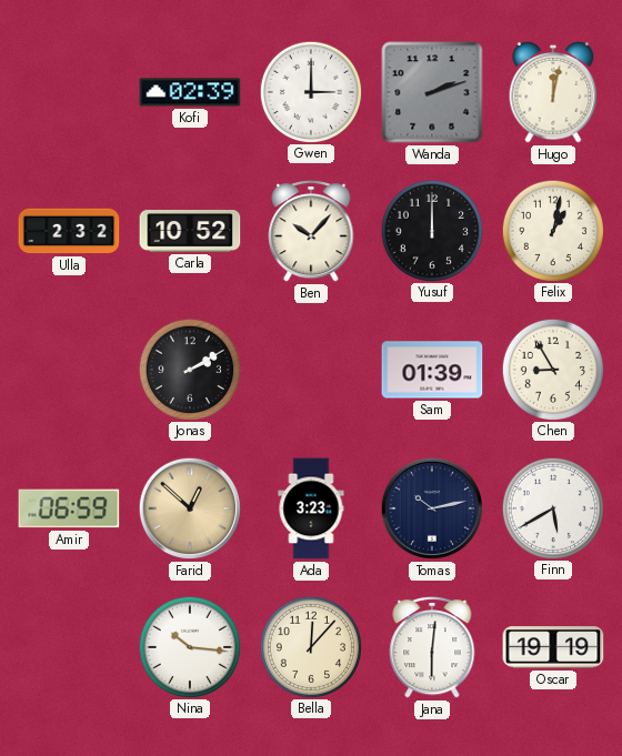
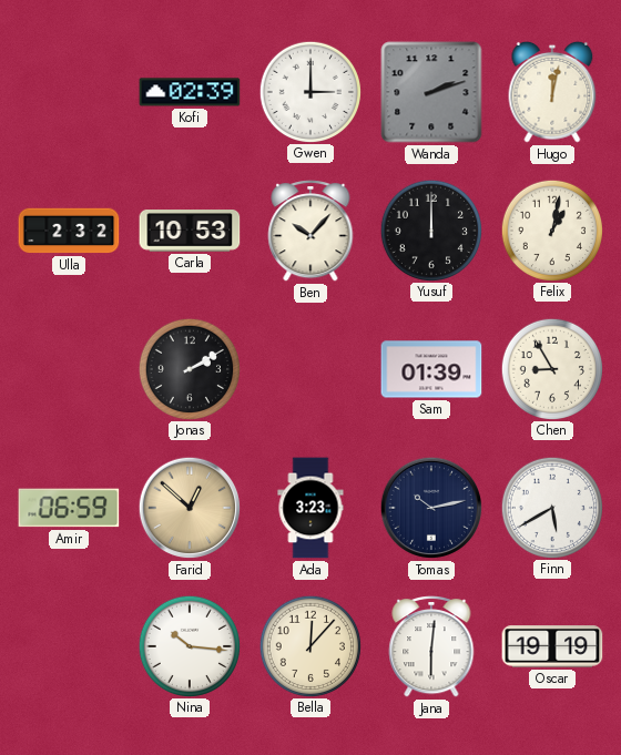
Carla: 10:52 -> 10:53
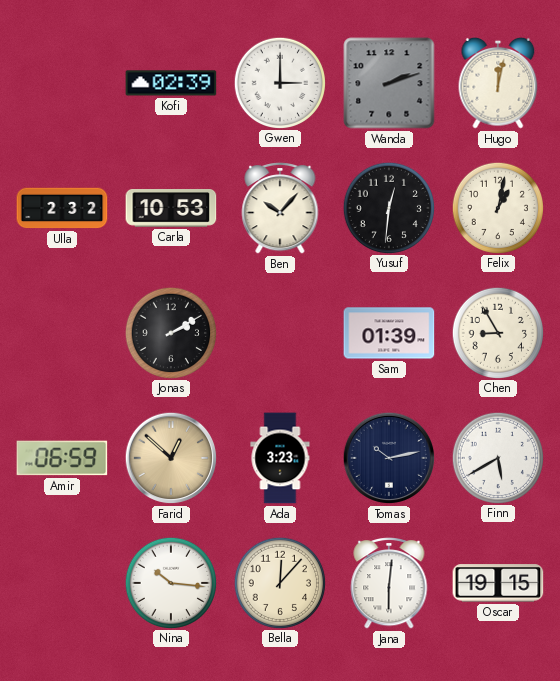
Yusuf: 12:00 -> 12:31
Oscar: 19:19 -> 19:15
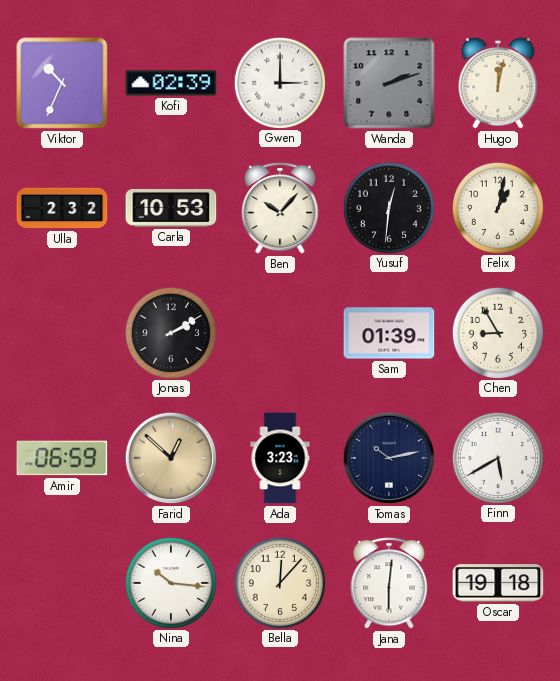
Viktor: none -> 10:34
Oscar: 19:15 -> 19:18
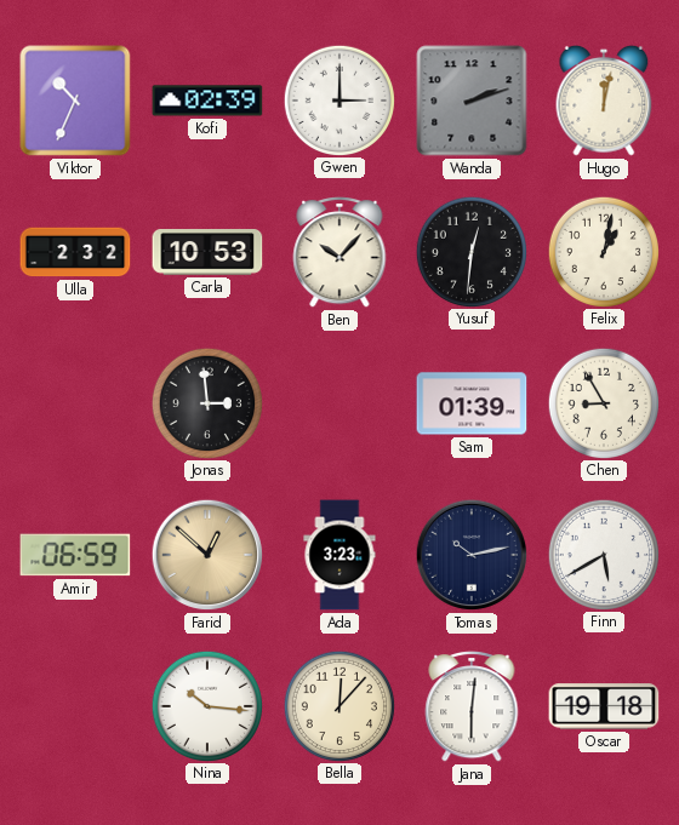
Jonas: 2:10 -> 2:59
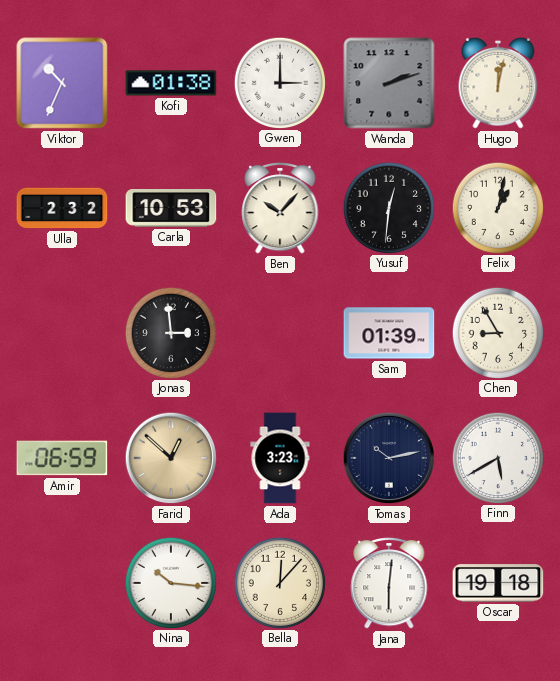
Kofi: 02:39 -> 01:38
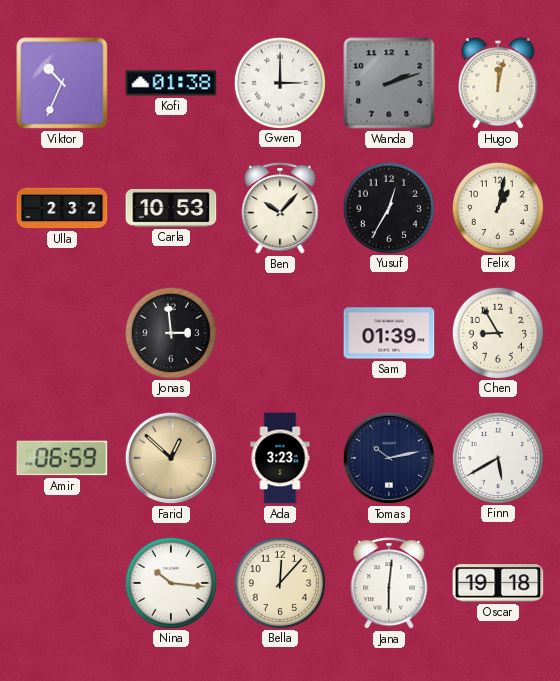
Yusuf: 12:31 -> 12:35
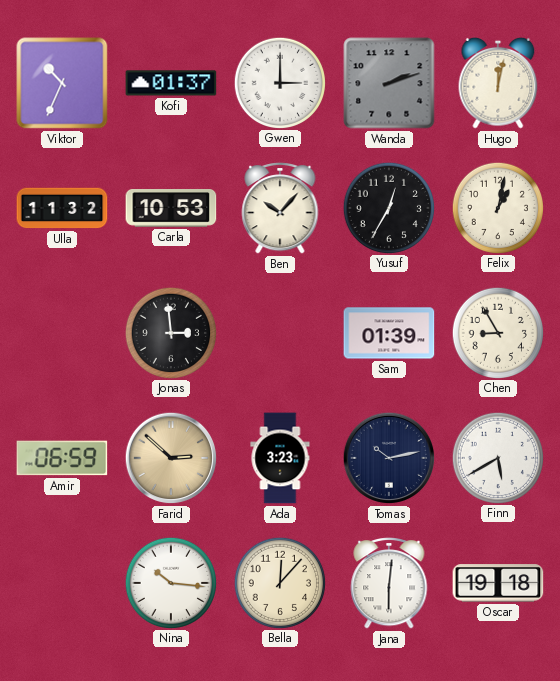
Kofi: 01:38 -> 01:37
Ulla: 2:32 -> 11:32
Farid: 12:52 -> 2:52
